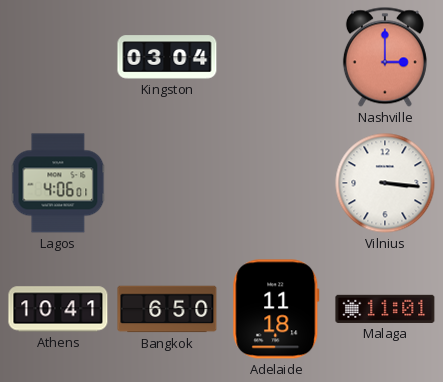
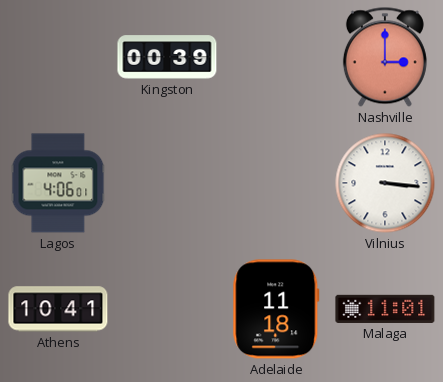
Kingston: 03:04 -> 00:39
Bangkok: 6:50 -> none
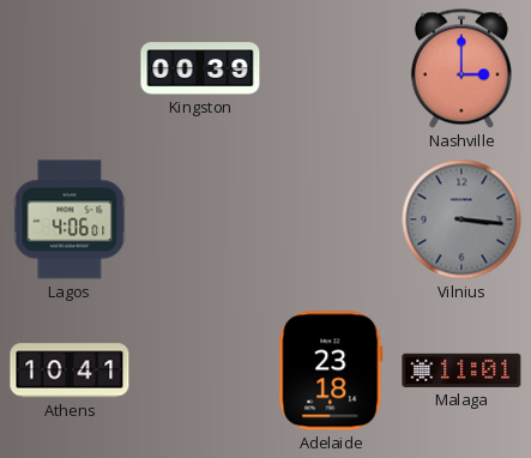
Vilnius dial: white -> grey
Adelaide: 11:18 -> 23:18
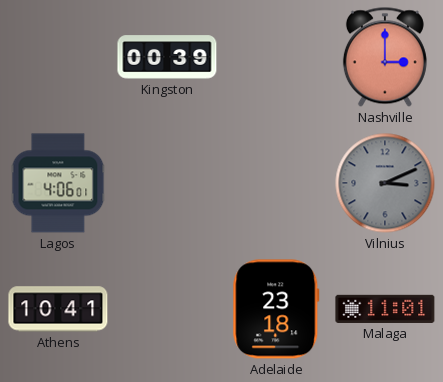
Vilnius: 3:16 -> 3:11
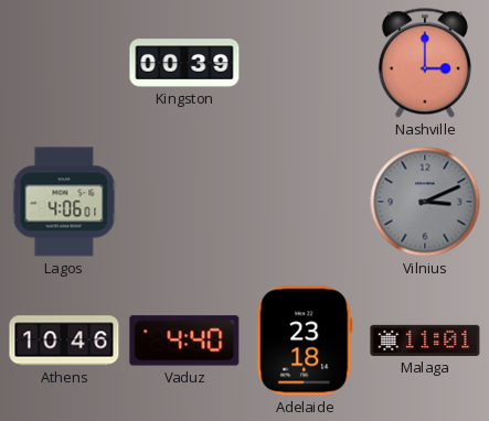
Athens: 10:41 -> 10:46
Vaduz: none -> 4:40
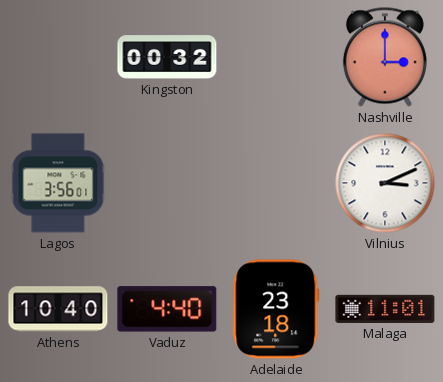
Kingston: 00:39 -> 00:32
Lagos: 4:06 -> 3:56
Vilnius dial: grey -> white
Athens: 10:46 -> 10:40
